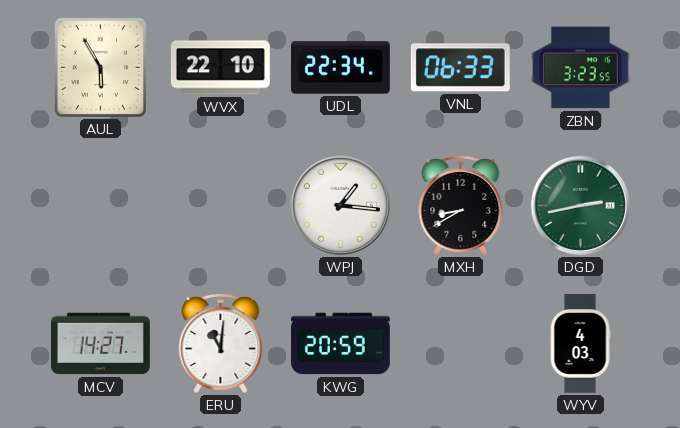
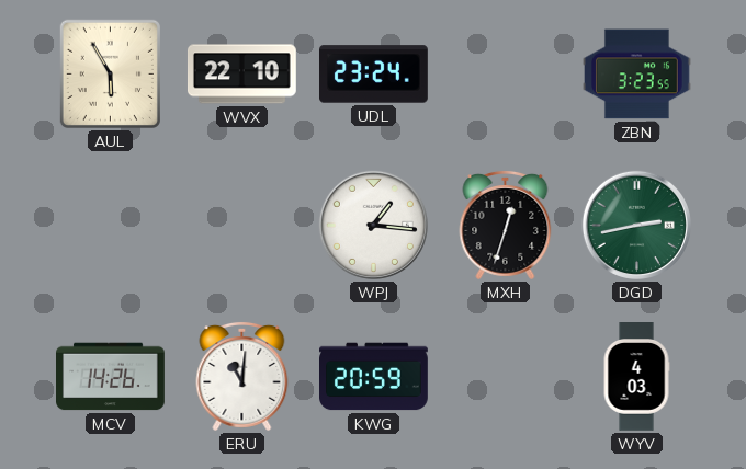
UDL: 22:34 -> 23:24
VNL: 06:33 -> none
MXH: 8:40 -> 12:33
MCV: 14:27 -> 14:26
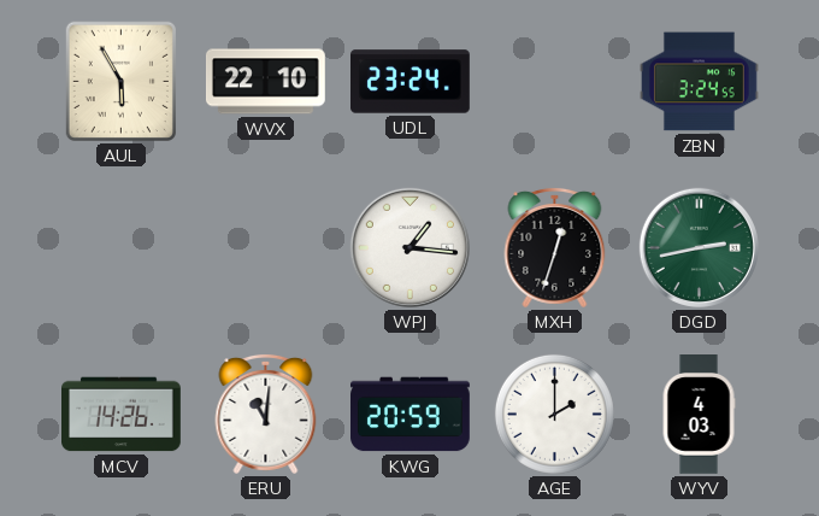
ZBN: 3:23 -> 3:24
AGE: none -> 2:00
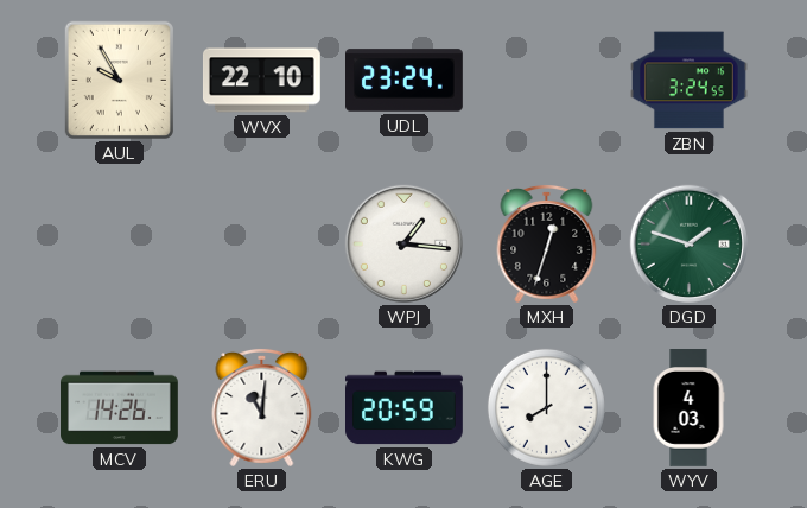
AUL: 5:55 -> 9:55
DGD: 2:43 -> 1:48
AGE: 2:00 -> 8:00
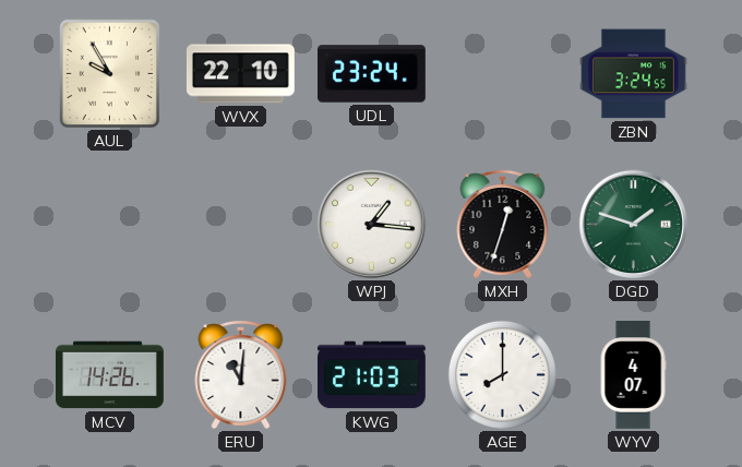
KWG: 20:59 -> 21:03
WYV: 4:03 -> 4:07
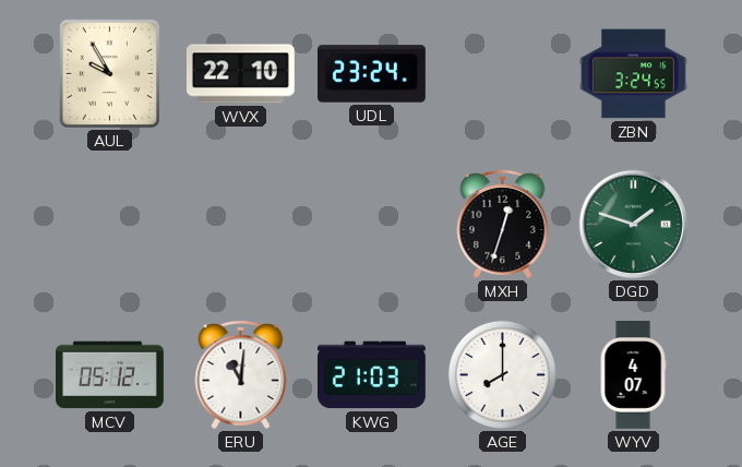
WPJ: 1:16 -> none
MCV: 14:26 -> 05:12
